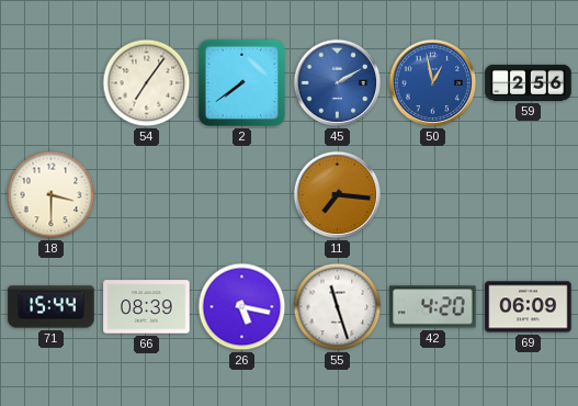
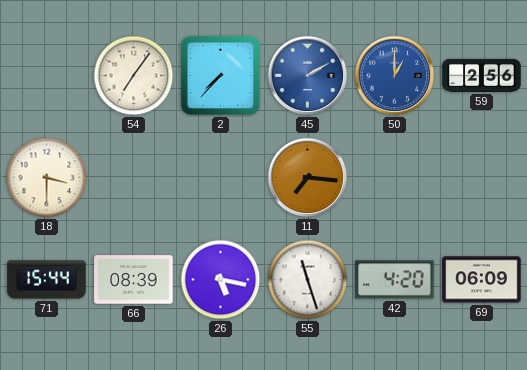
2: 7:39 -> 7:37
50: 12:58 -> 1:00
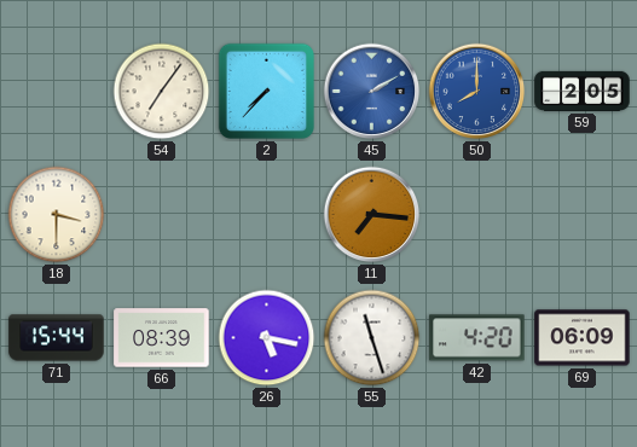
50: 1:00 -> 8:00
59: 2:56 -> 2:05
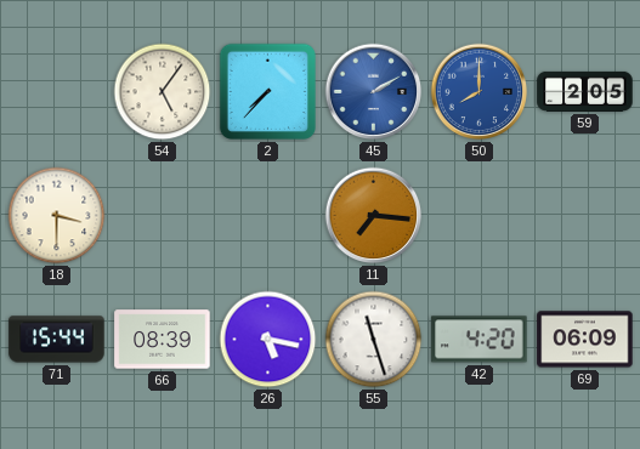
54: 7:06 -> 5:06
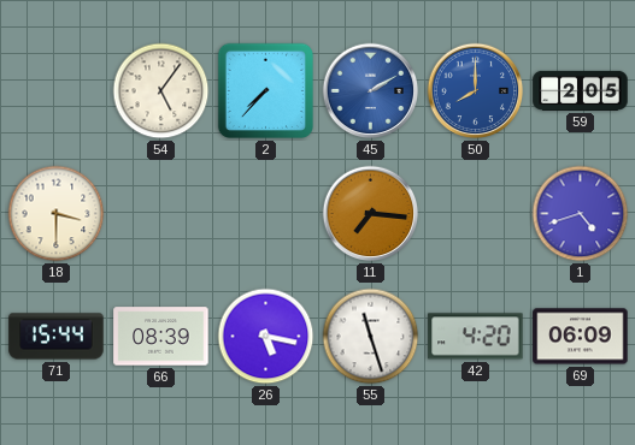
1: none -> 4:42
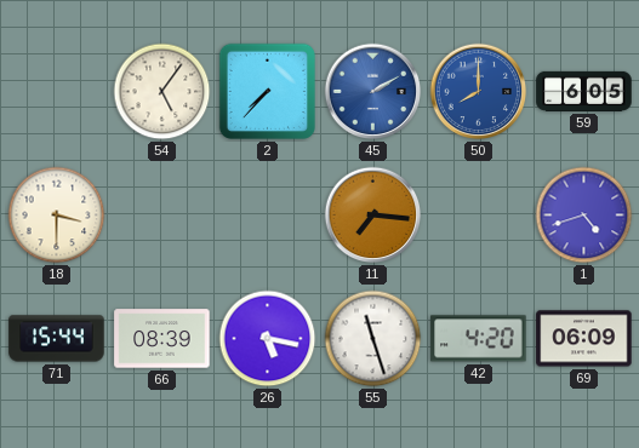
59: 2:05 -> 6:05
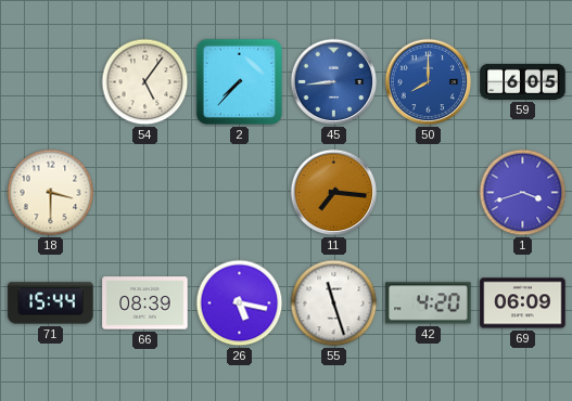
45: 2:10 -> 8:44
1: 4:42 -> 3:42
